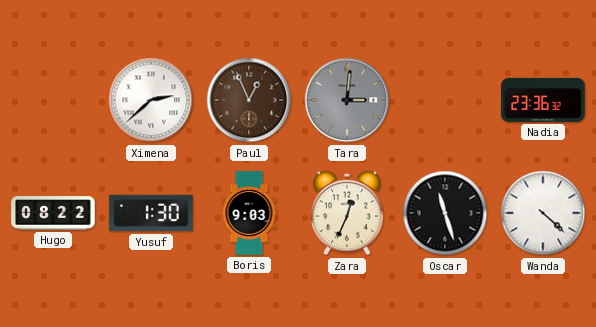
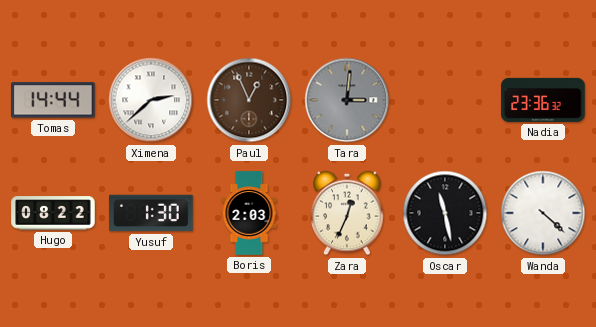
Tomas: none -> 14:44
Boris: 9:03 -> 2:03
Oscar: 11:27 -> 11:28
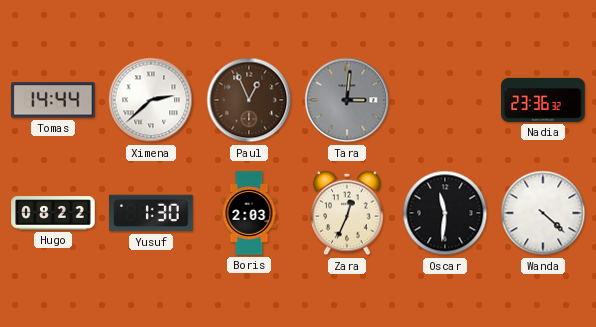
Oscar: 11:28 -> 11:31
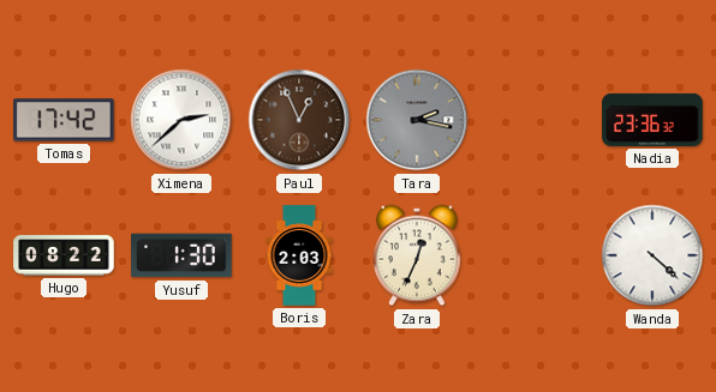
Tomas: 14:44 -> 17:42
Tara: 3:01 -> 2:17
Oscar: 11:31 -> none
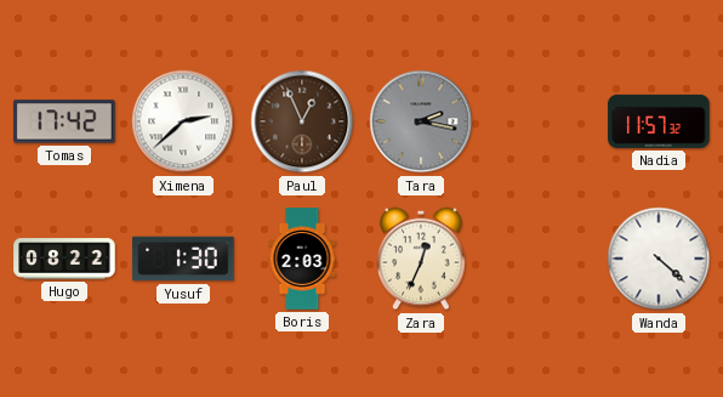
Nadia: 23:36 -> 11:57
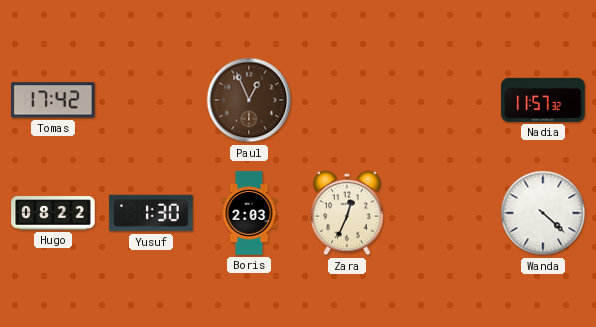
Ximena: 2:38 -> none
Tara: 2:17 -> none
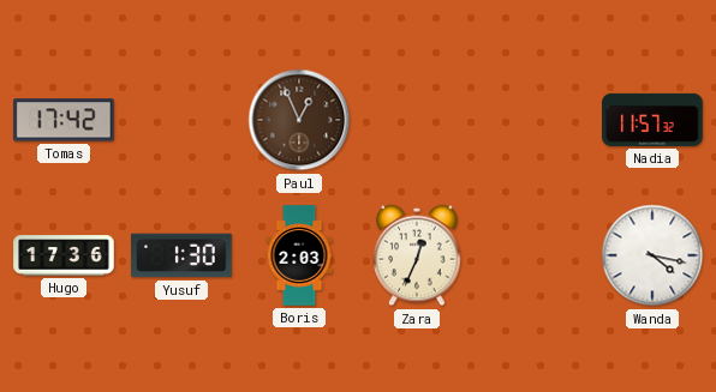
Hugo: 08:22 -> 17:36
Wanda: 4:22 -> 4:17
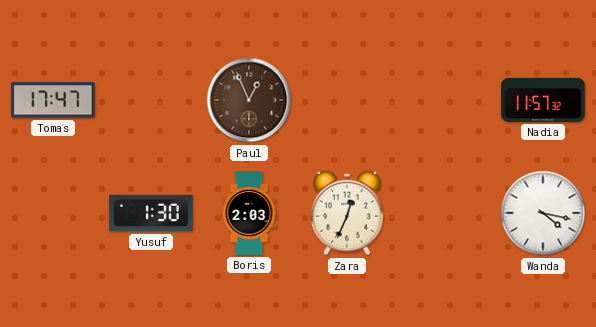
Tomas: 17:42 -> 17:47
Hugo: 17:36 -> none
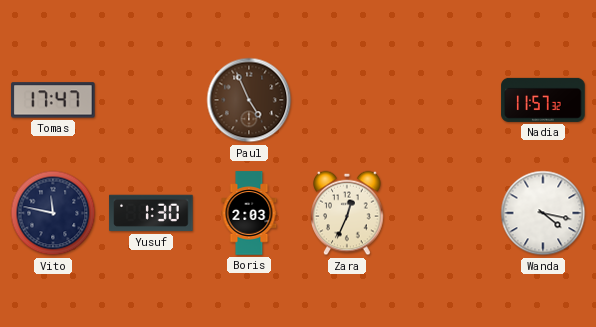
Paul: 12:56 -> 4:56
Vito: none -> 11:47
